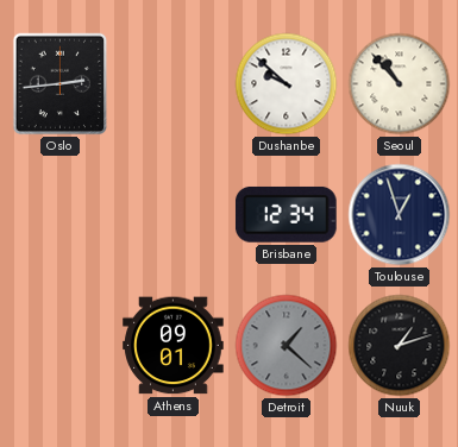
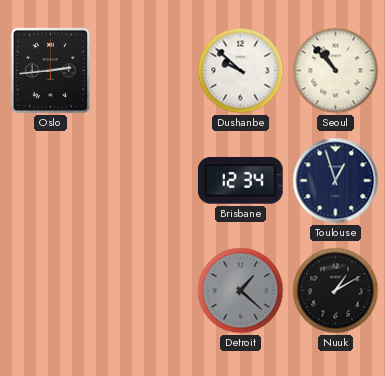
Athens: 09:01 -> none
Nuuk: 1:12 -> 1:10
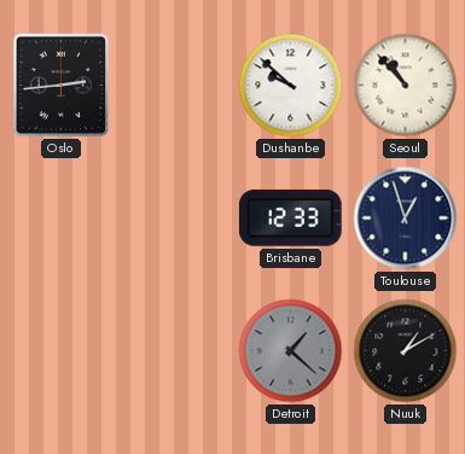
Brisbane: 12:34 -> 12:33
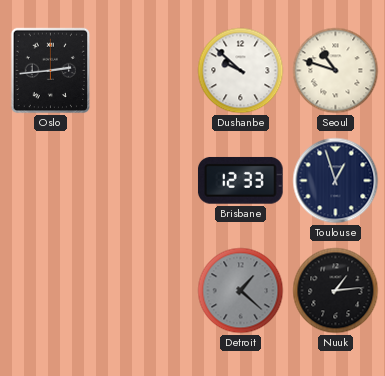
Seoul: 10:53 -> 10:48
Nuuk: 1:10 -> 1:14
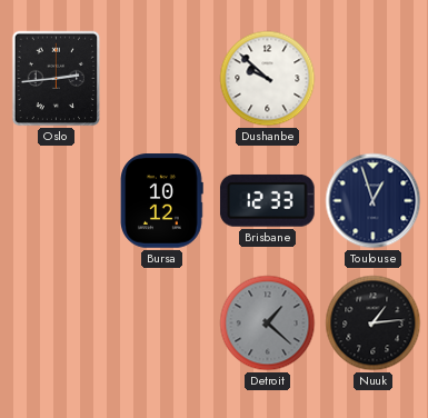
Seoul: 10:48 -> none
Bursa: none -> 10:12
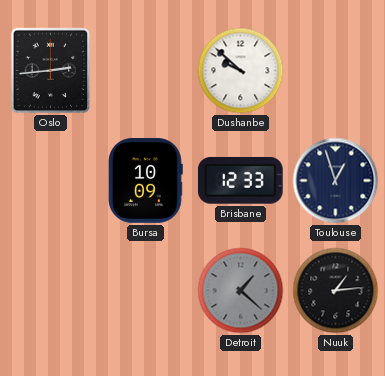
Bursa: 10:12 -> 10:09
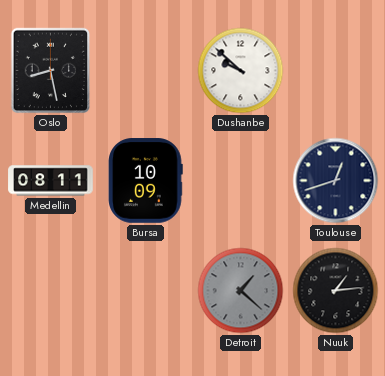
Oslo: 2:44 -> 8:28
Medellin: none -> 08:11
Brisbane: 12:33 -> none
Toulouse: 12:57 -> 12:42
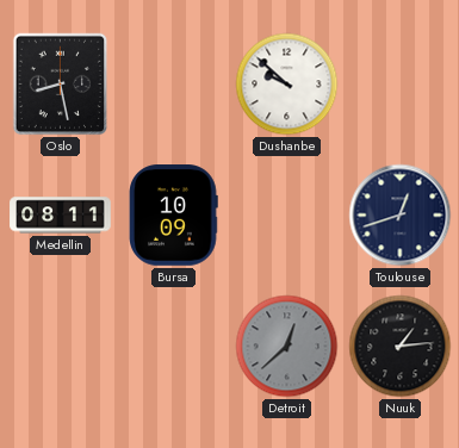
Detroit: 1:22 -> 12:38
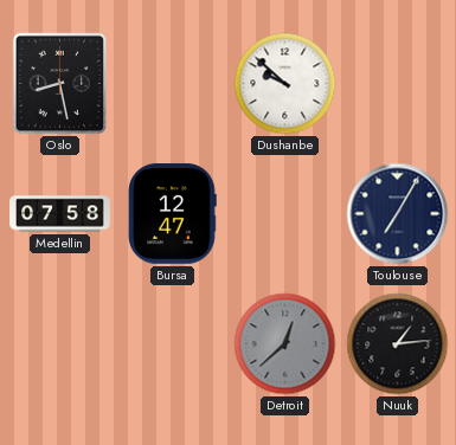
Medellin: 08:11 -> 07:58
Bursa: 10:09 -> 12:47
Toulouse: 12:42 -> 7:05
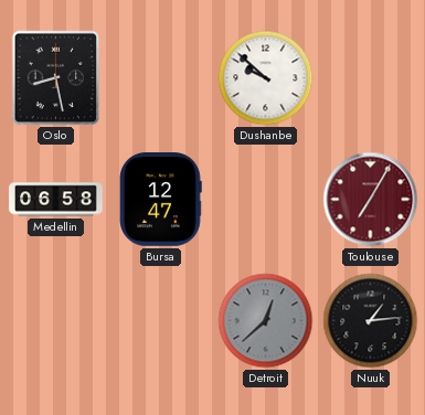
Medellin: 07:58 -> 06:58
Toulouse dial: navy -> burgundy
